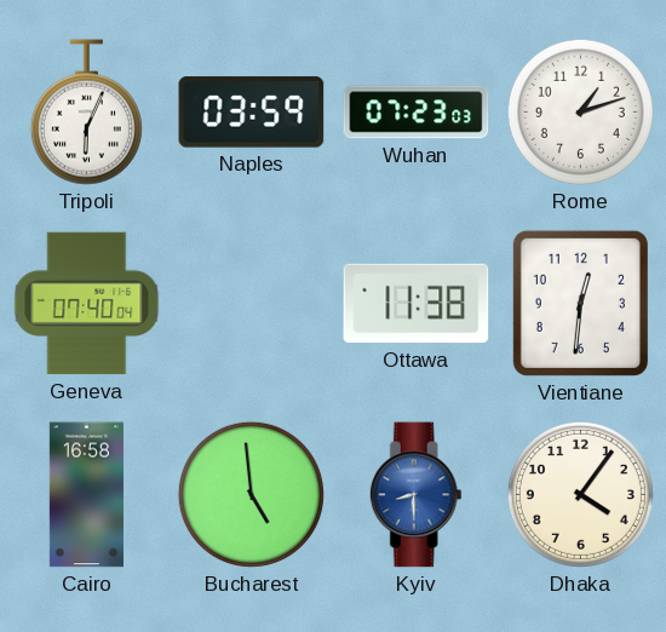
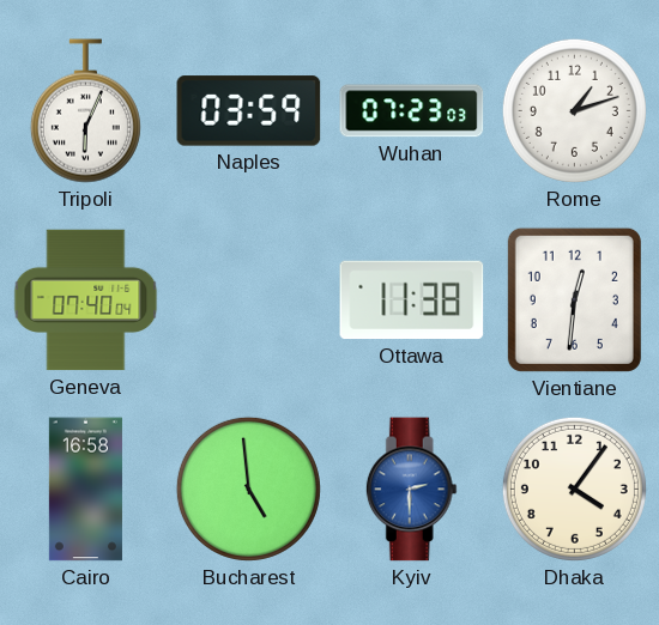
Kyiv: 8:30 -> 2:30
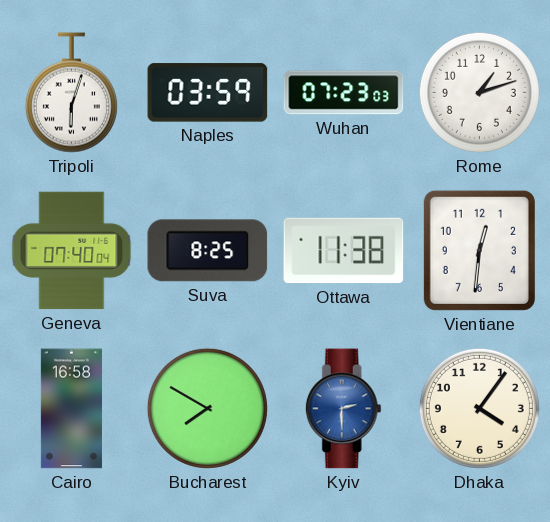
Tripoli: 6:04 -> 6:03
Suva: none -> 8:25
Bucharest: 4:59 -> 7:50
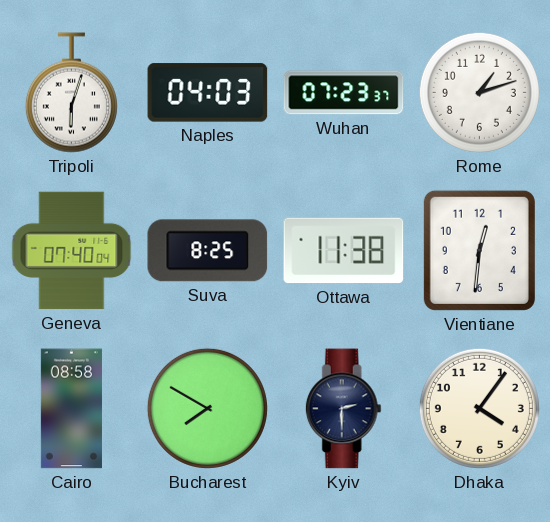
Naples: 03:59 -> 04:03
Wuhan: 07:23:03 -> 07:23:37
Cairo: 16:58 -> 08:58
Kyiv dial: blue -> navy
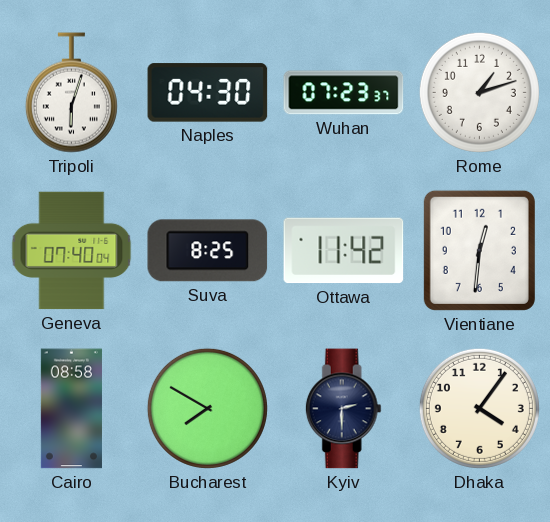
Naples: 04:03 -> 04:30
Ottawa: 11:38 -> 11:42
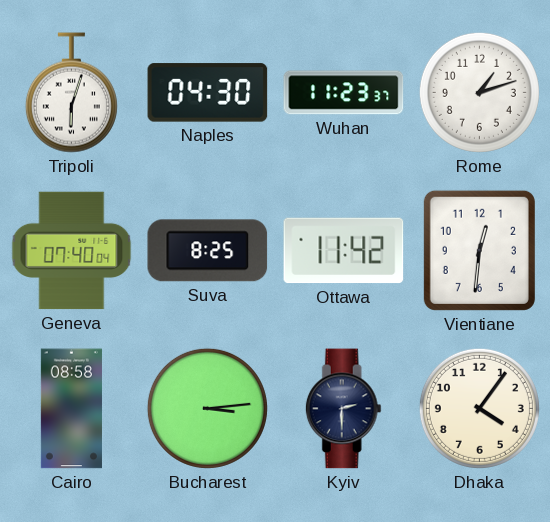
Wuhan: 07:23 -> 11:23
Bucharest: 7:50 -> 3:14
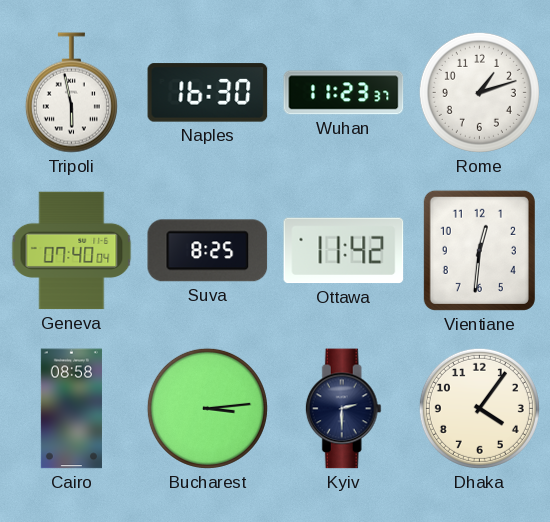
Tripoli: 6:03 -> 5:58
Naples: 04:30 -> 16:30
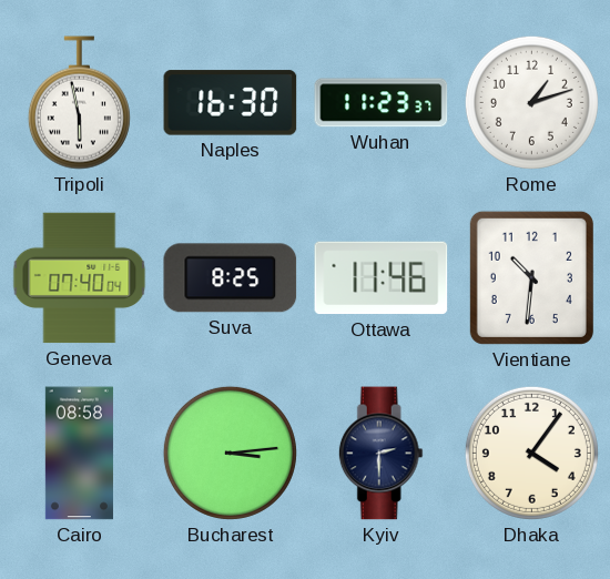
Ottawa: 11:42 -> 11:46
Vientiane: 12:31 -> 10:31
